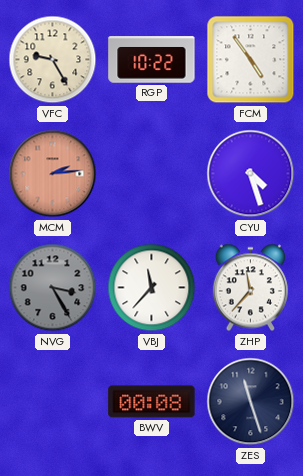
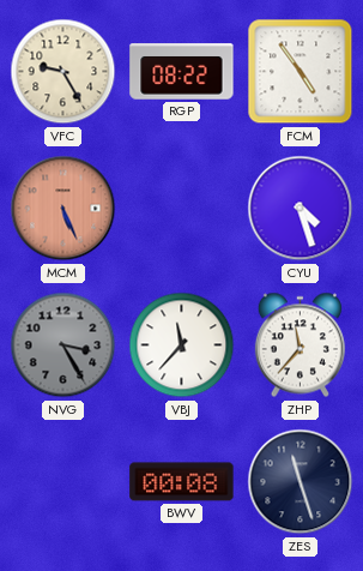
RGP: 10:22 -> 08:22
MCM: 2:14 -> 5:26
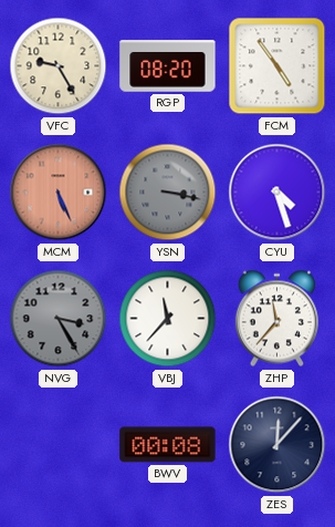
RGP: 08:22 -> 08:20
YSN: none -> 3:17
ZES: 11:27 -> 12:07
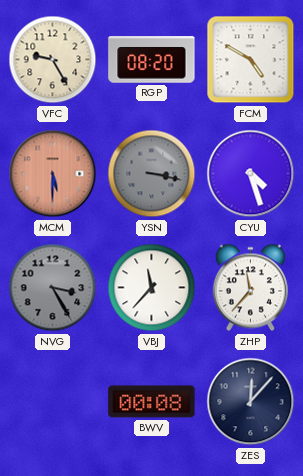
FCM: 4:54 -> 4:50
MCM: 5:26 -> 5:30
